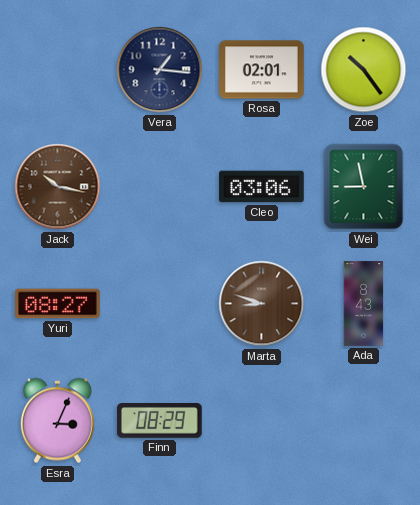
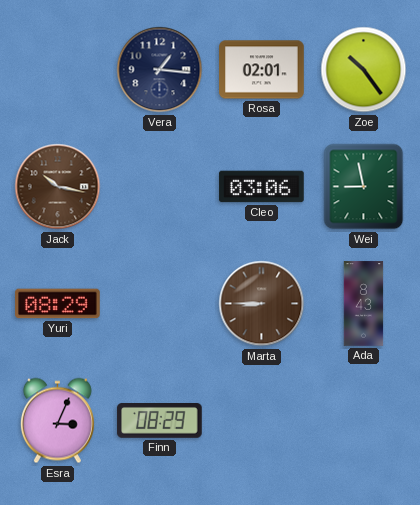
Yuri: 08:27 -> 08:29
Marta: 8:48 -> 8:45
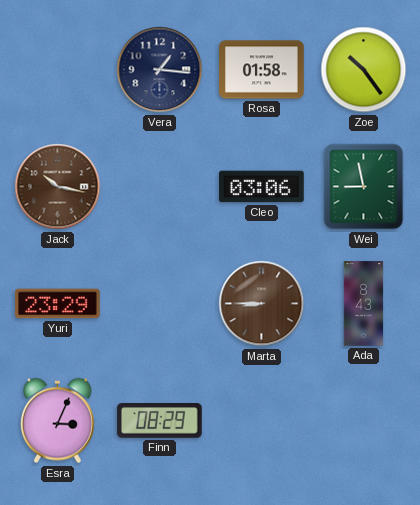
Rosa: 02:01 -> 01:58
Yuri: 08:29 -> 23:29
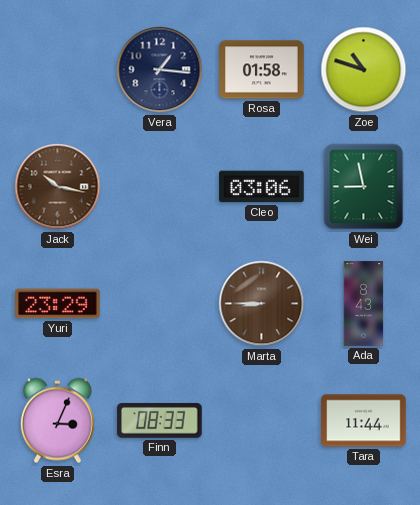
Zoe: 10:24 -> 10:48
Finn: 08:29 -> 08:33
Tara: none -> 11:44
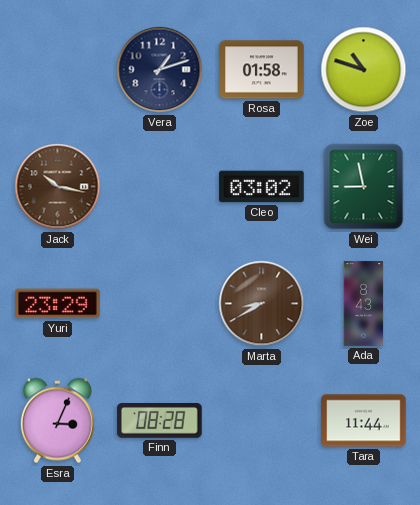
Vera: 1:16 -> 1:12
Cleo: 03:06 -> 03:02
Marta: 8:45 -> 8:40
Finn: 08:33 -> 08:28
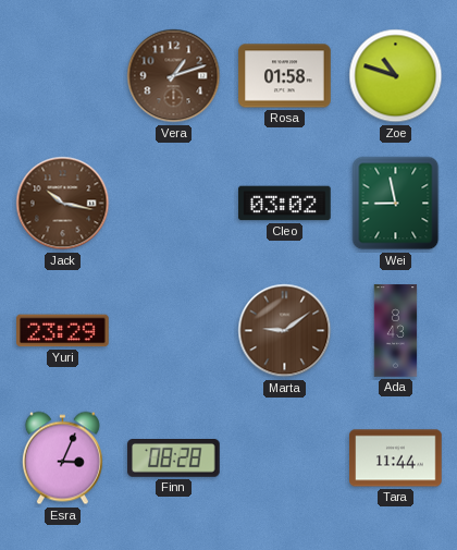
Vera dial: navy -> brown
Marta: 8:40 -> 9:09
